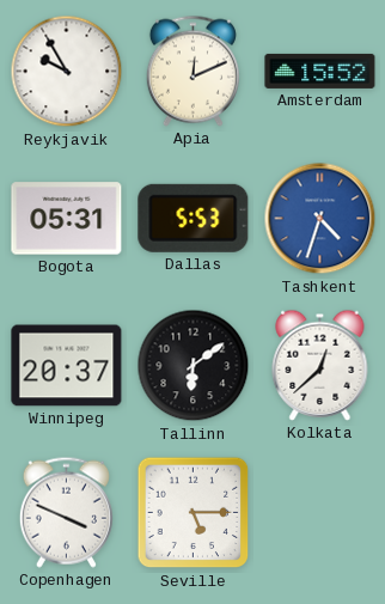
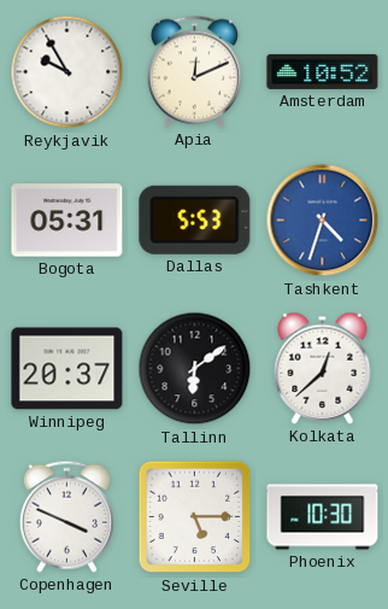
Amsterdam: 15:52 -> 10:52
Phoenix: none -> 10:30
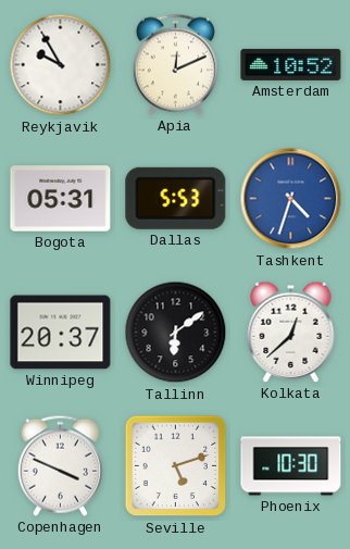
Seville: 5:15 -> 5:12
